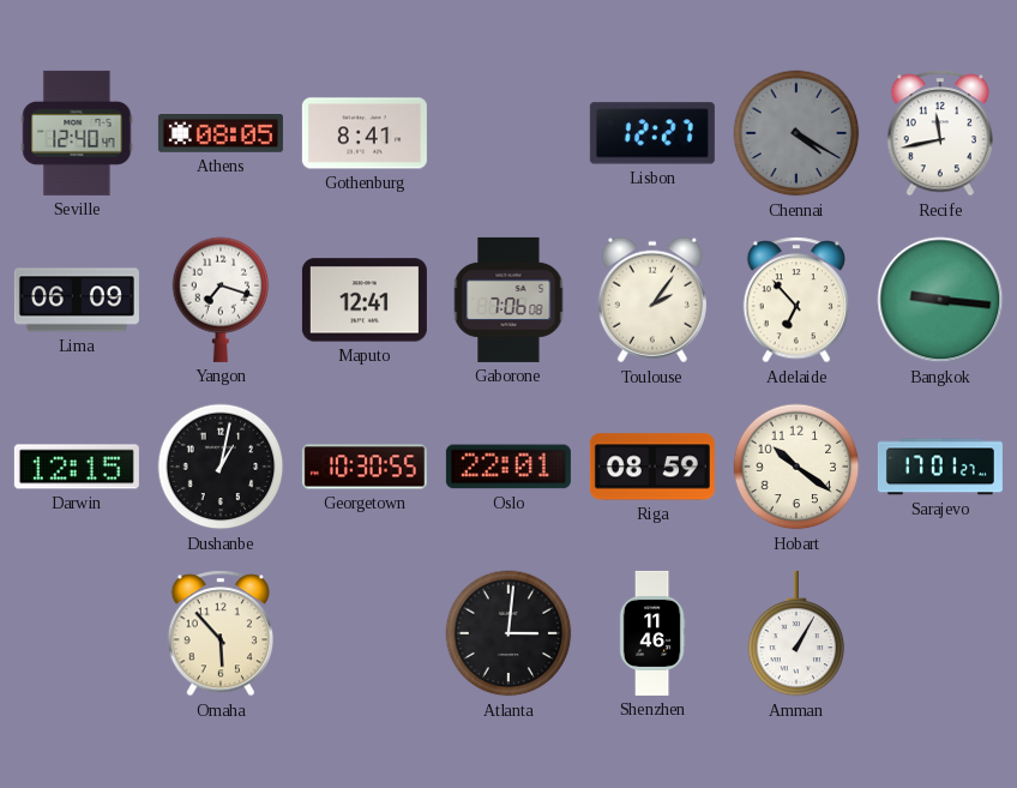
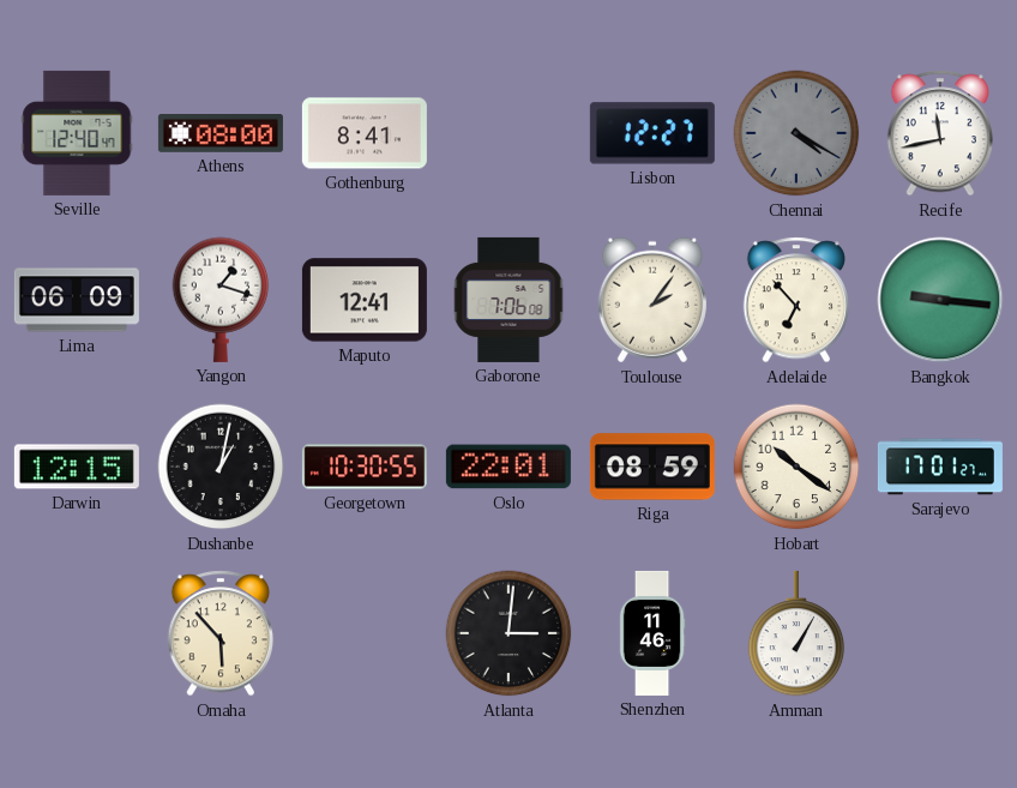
Athens: 08:05 -> 08:00
Yangon: 7:18 -> 1:18
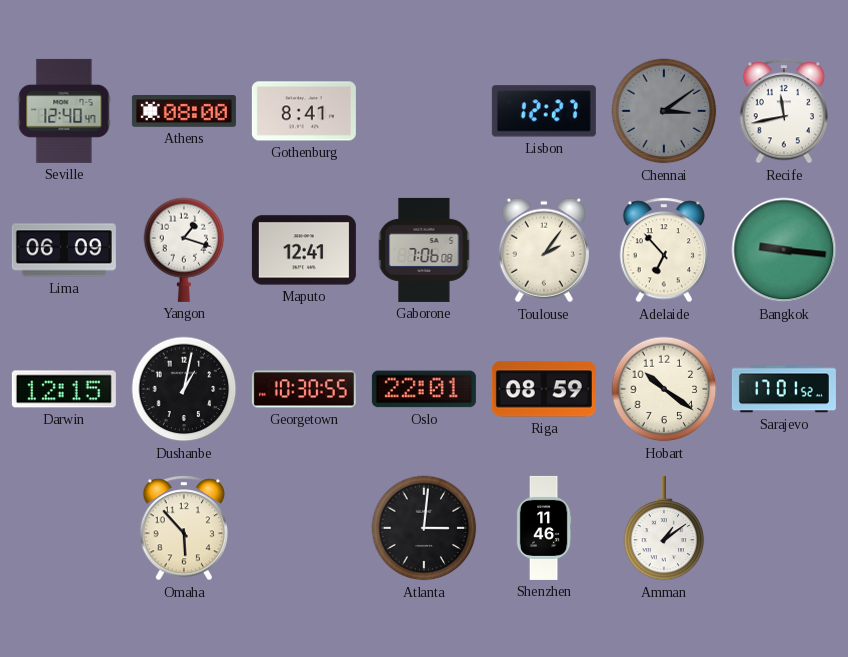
Chennai: 4:20 -> 3:09
Sarajevo: 17:01:27 -> 17:01:52
Amman: 1:05 -> 1:09
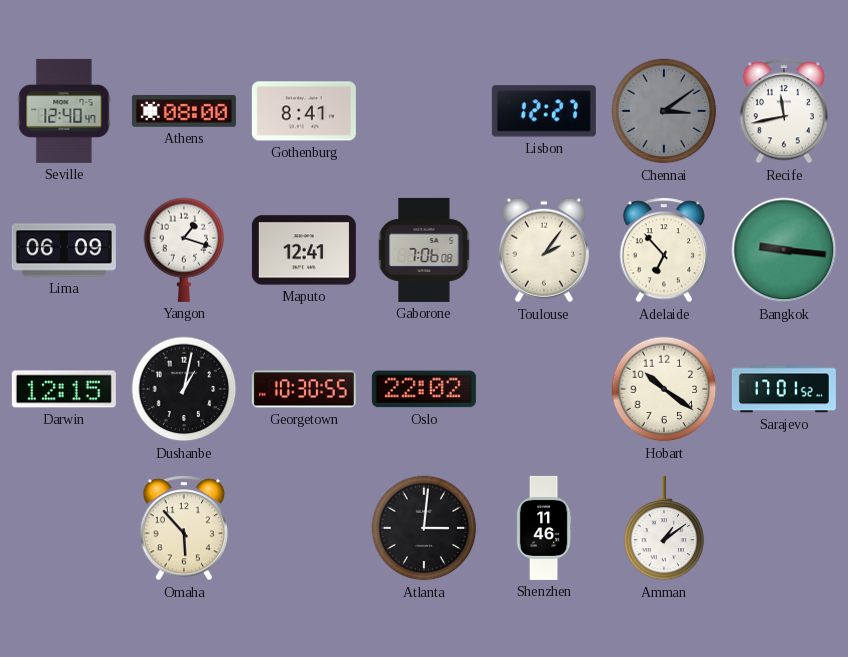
Oslo: 22:01 -> 22:02
Riga: 08:59 -> none
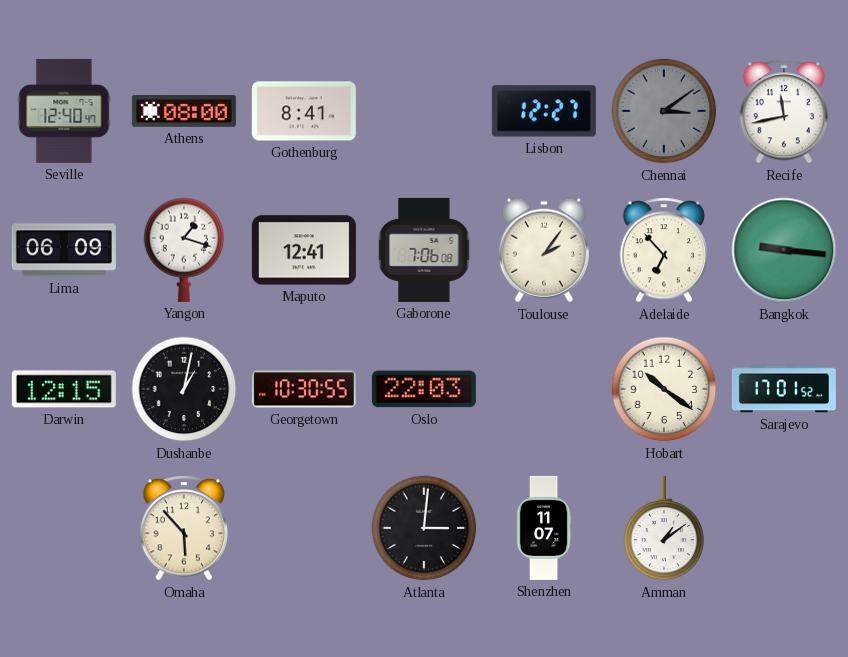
Oslo: 22:02 -> 22:03
Shenzhen: 11:46 -> 11:07
